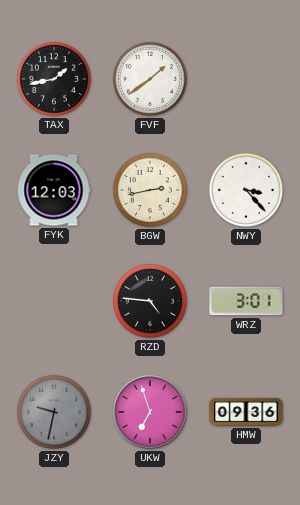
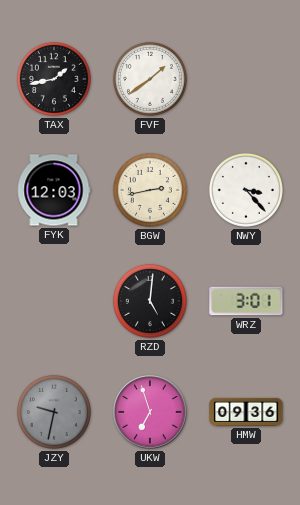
RZD: 4:46 -> 5:01
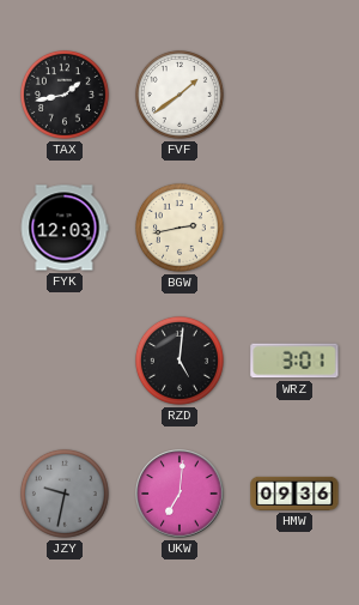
NWY: 3:23 -> none
UKW: 6:57 -> 7:01
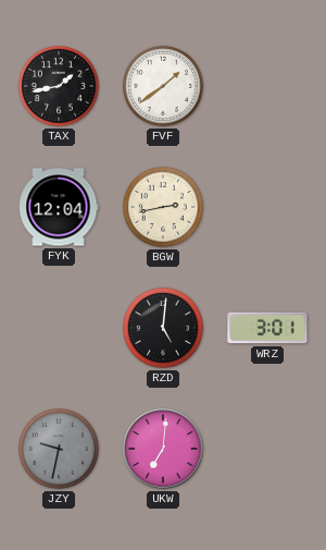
FYK: 12:03 -> 12:04
HMW: 09:36 -> none
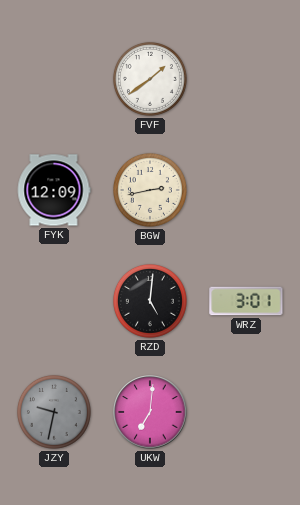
TAX: 1:43 -> none
FYK: 12:04 -> 12:09
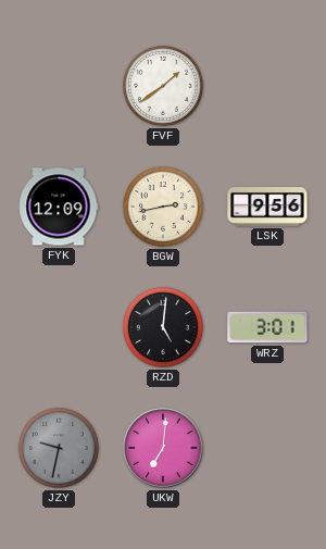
LSK: none -> 9:56
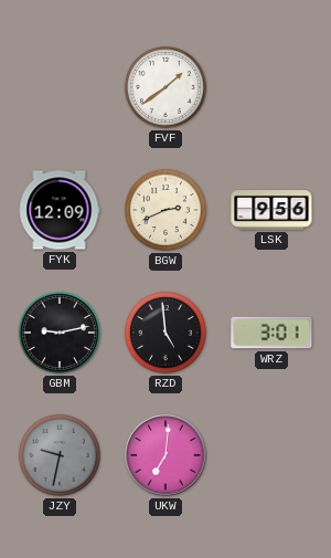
BGW: 2:43 -> 2:41
GBM: none -> 9:13
RZD: 5:01 -> 4:59
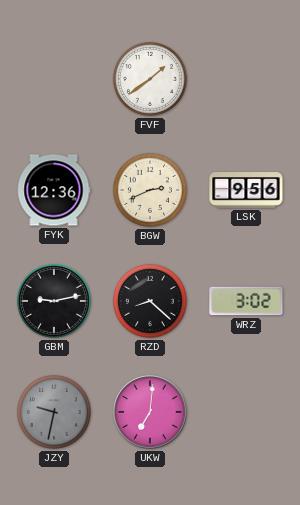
FYK: 12:09 -> 12:36
RZD: 4:59 -> 8:22
WRZ: 3:01 -> 3:02
